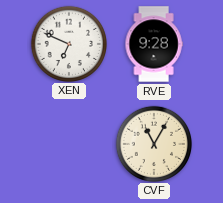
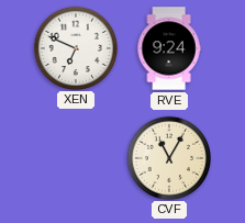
RVE: 9:28 -> 9:24
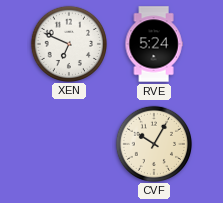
RVE: 9:24 -> 5:24
CVF: 11:05 -> 10:05
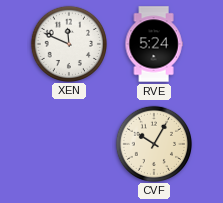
XEN: 6:49 -> 11:49
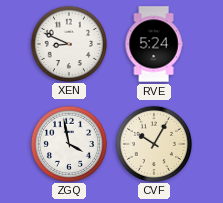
XEN: 11:49 -> 8:49
ZGQ: none -> 3:58
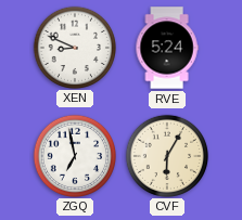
ZGQ: 3:58 -> 6:58
CVF: 10:05 -> 6:05
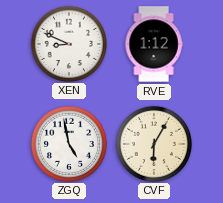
RVE: 5:24 -> 1:12
ZGQ: 6:58 -> 4:58
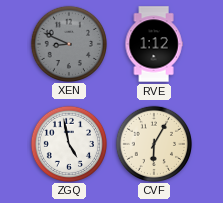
XEN dial: white -> grey
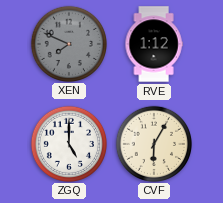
XEN: 8:49 -> 7:49
ZGQ: 4:58 -> 5:00
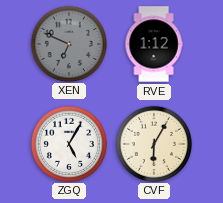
XEN: 7:49 -> 6:49
ZGQ: 5:00 -> 5:05
